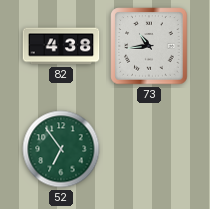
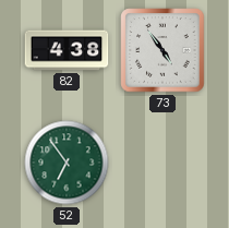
73: 10:44 -> 4:54
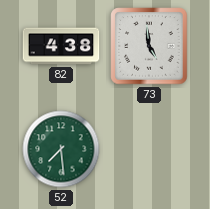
73: 4:54 -> 4:59
52: 6:54 -> 7:29
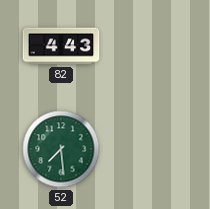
82: 4:38 -> 4:43
73: 4:59 -> none
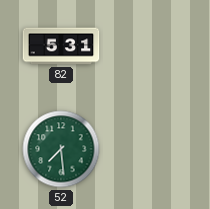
82: 4:43 -> 5:31
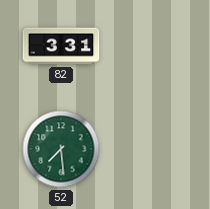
82: 5:31 -> 3:31
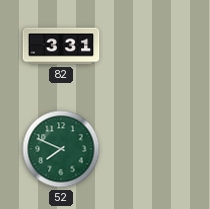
52: 7:29 -> 7:49
